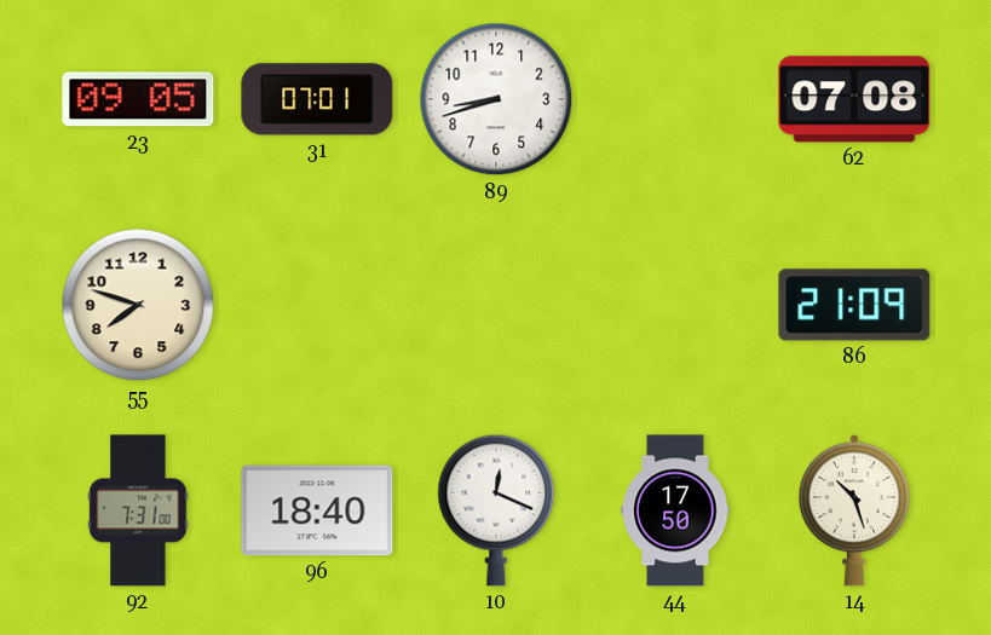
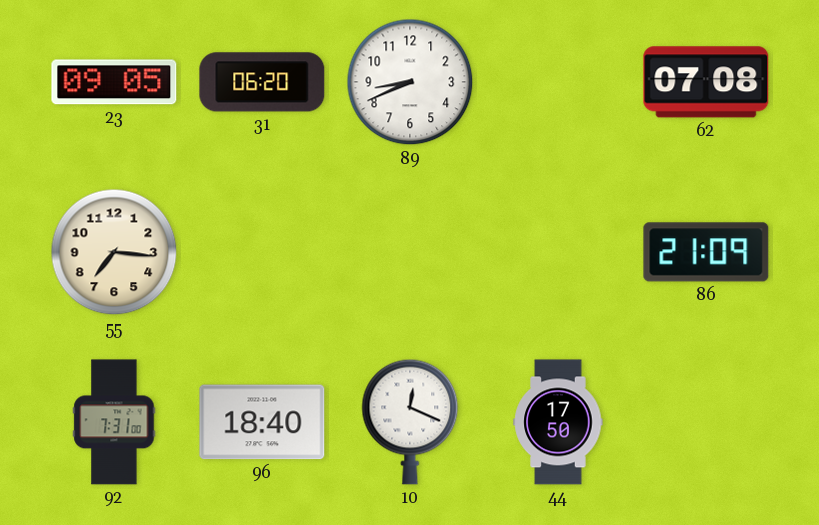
31: 07:01 -> 06:20
89: 8:42 -> 8:41
55: 7:48 -> 7:16
14: 10:27 -> none
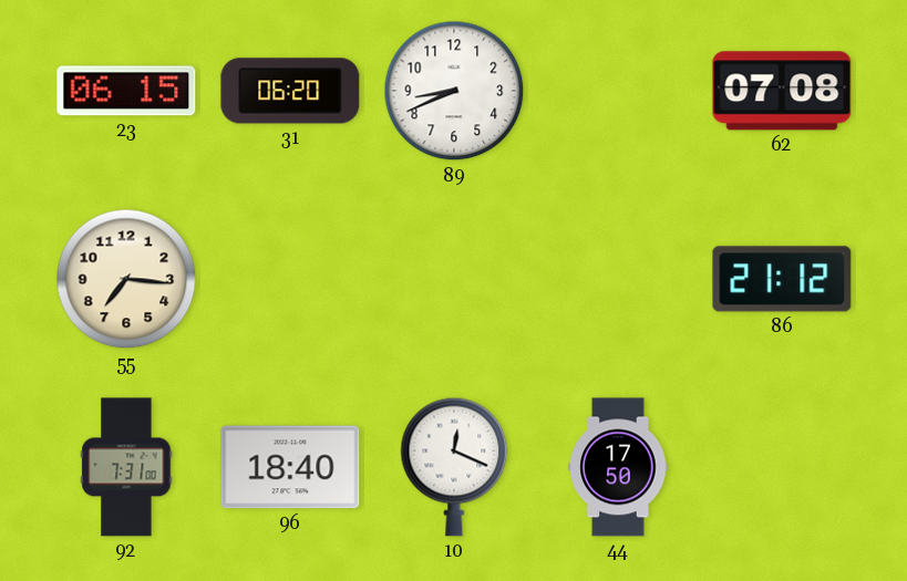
23: 09:05 -> 06:15
86: 21:09 -> 21:12
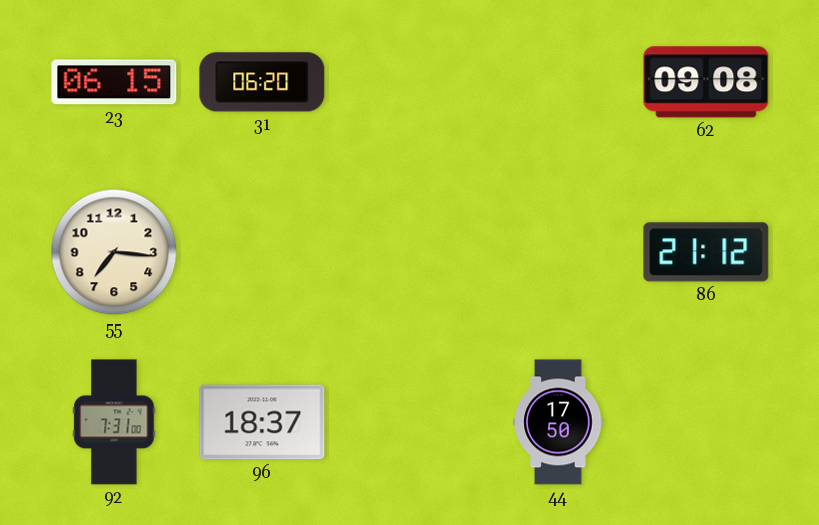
89: 8:41 -> none
62: 07:08 -> 09:08
96: 18:40 -> 18:37
10: 12:19 -> none
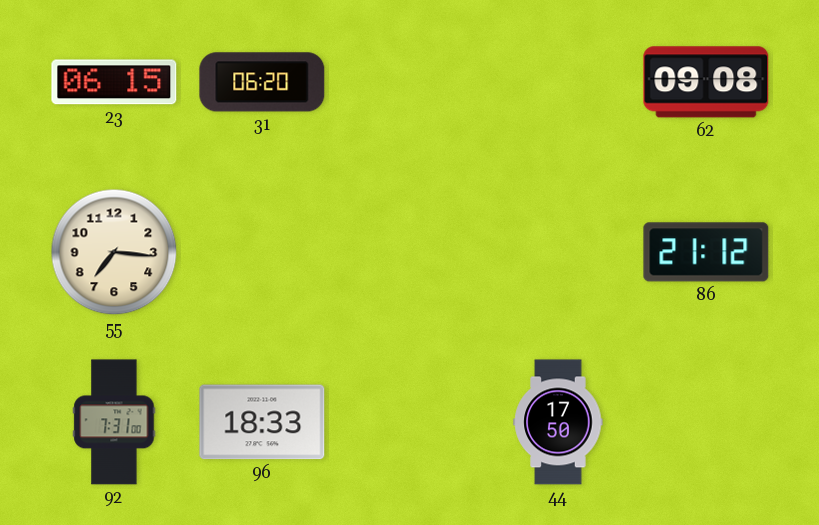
96: 18:37 -> 18:33
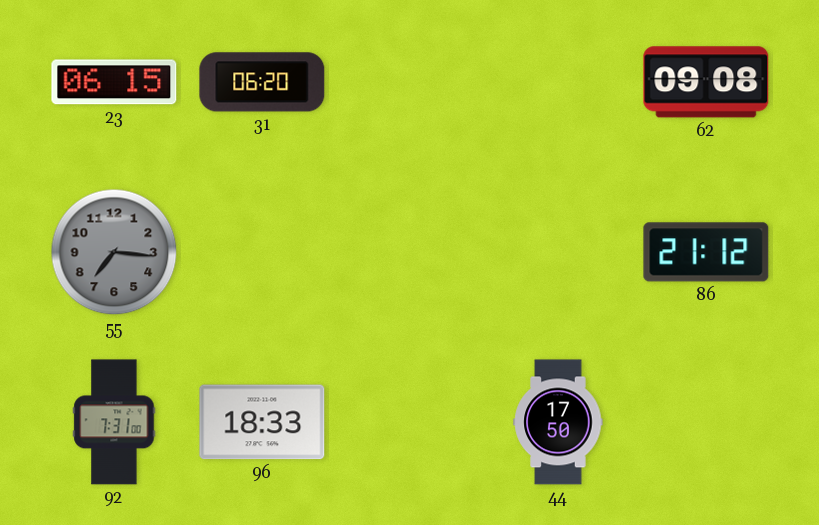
55 dial: cream -> grey
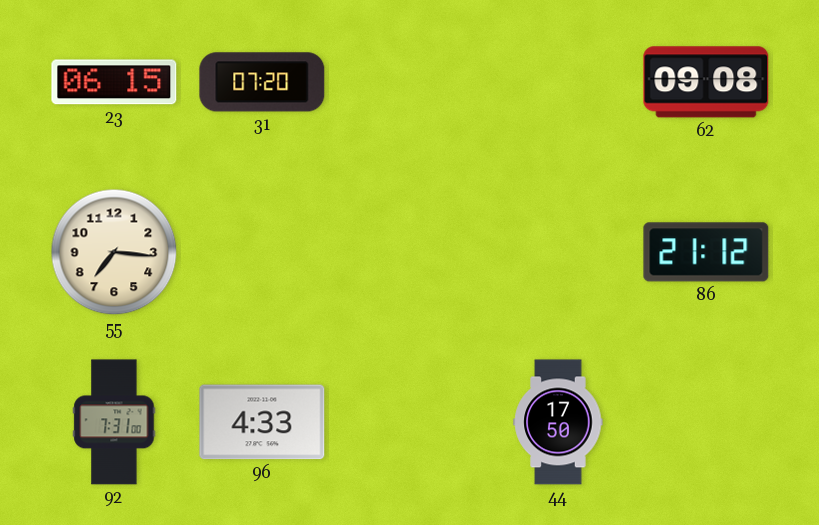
31: 06:20 -> 07:20
55 dial: grey -> cream
96: 18:33 -> 4:33
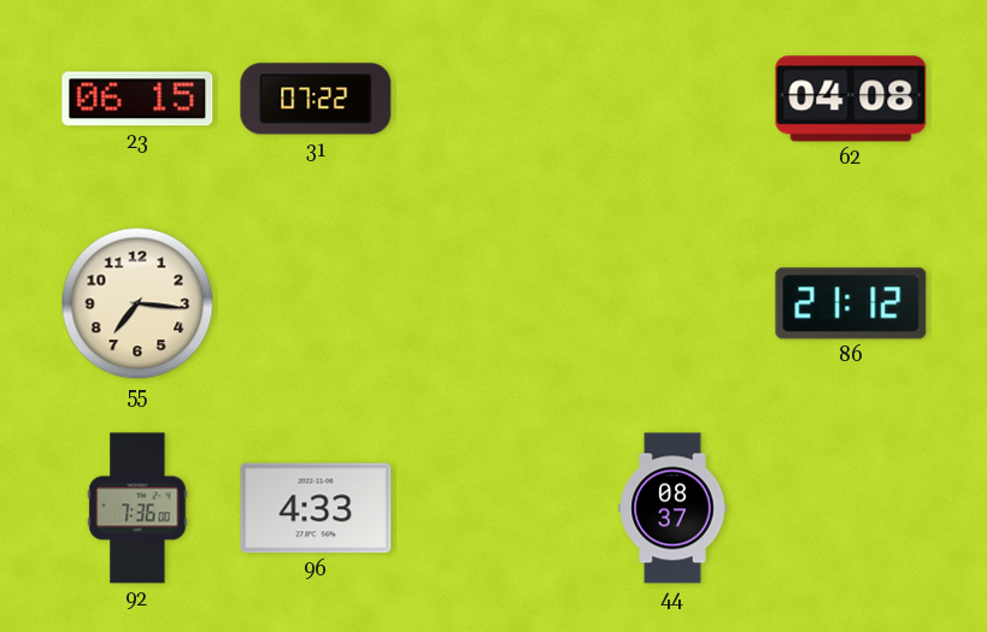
31: 07:20 -> 07:22
62: 09:08 -> 04:08
92: 7:31 -> 7:36
44: 17:50 -> 08:37
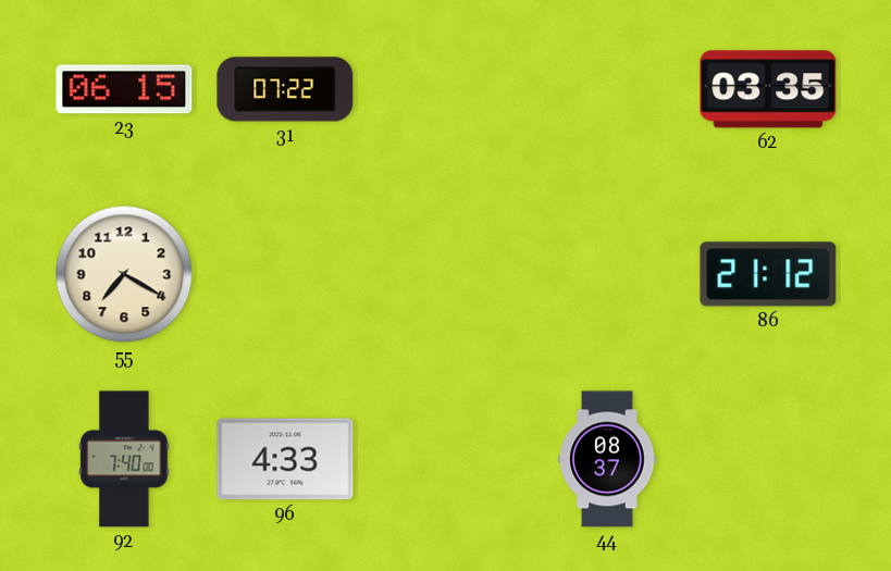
62: 04:08 -> 03:35
55: 7:16 -> 7:20
92: 7:36 -> 7:40
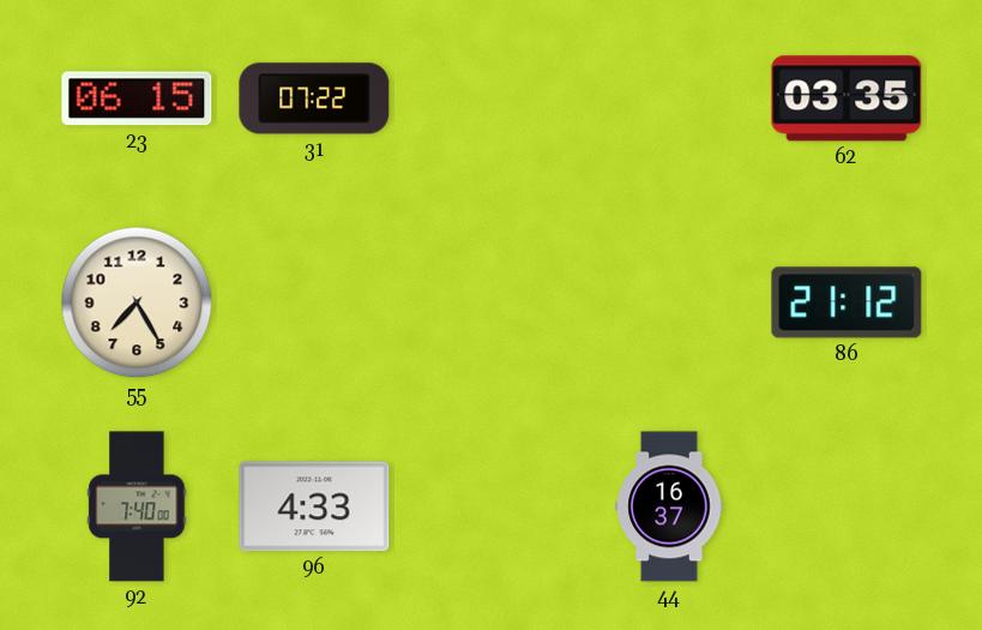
55: 7:20 -> 7:25
44: 08:37 -> 16:37
